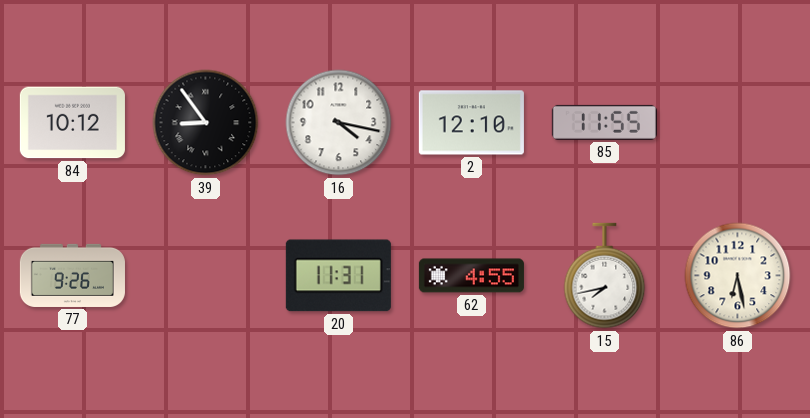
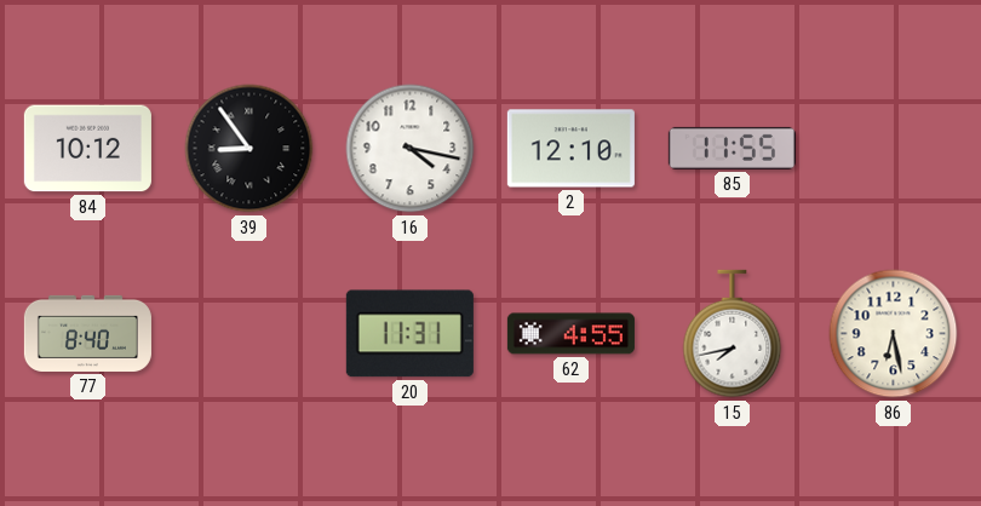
77: 9:26 -> 8:40
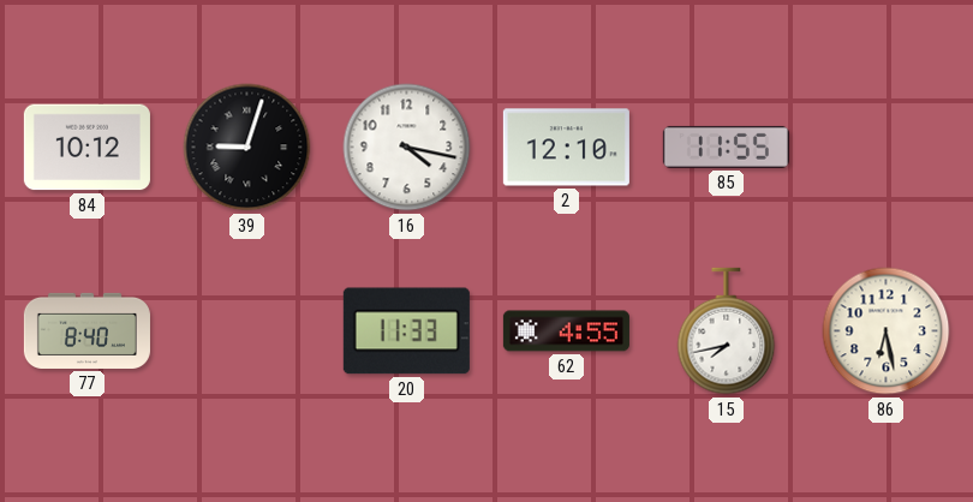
39: 8:54 -> 9:03
20: 11:31 -> 11:33
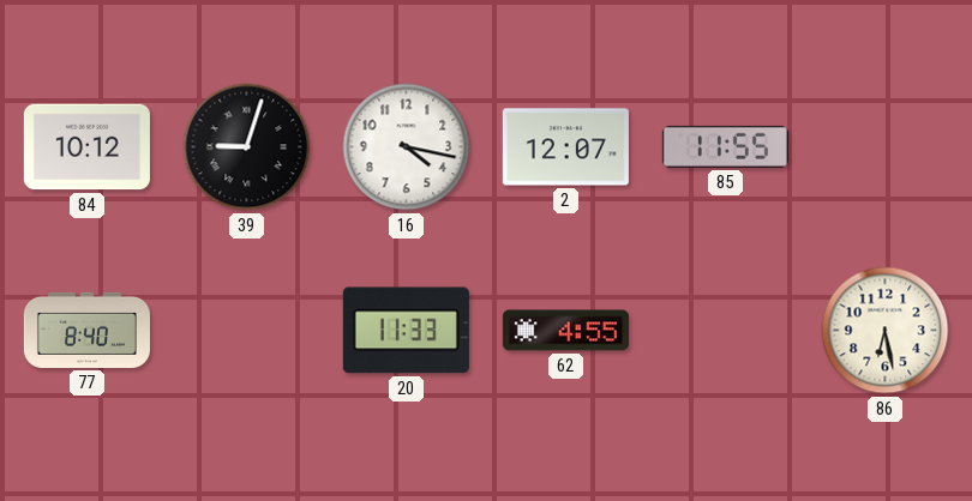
2: 12:10 -> 12:07
15: 7:43 -> none
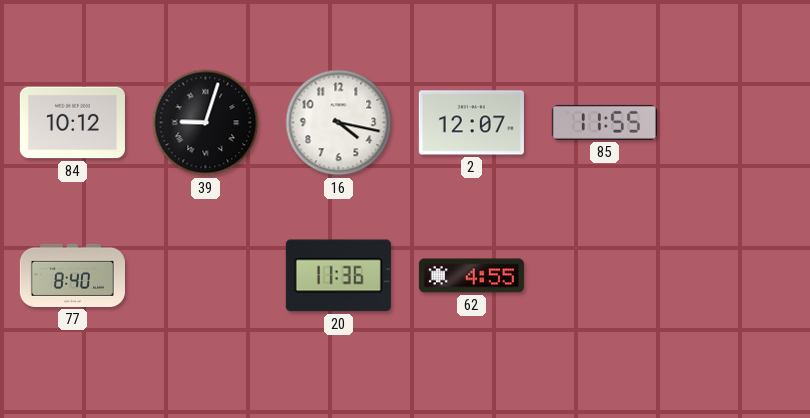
20: 11:33 -> 11:36
86: 6:28 -> none
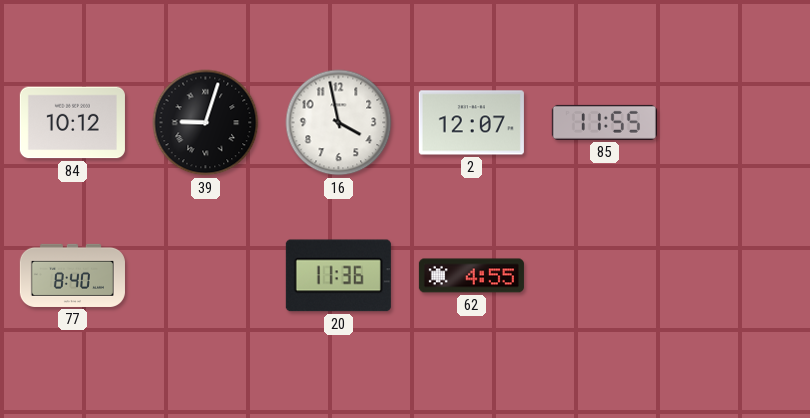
16: 4:17 -> 3:58
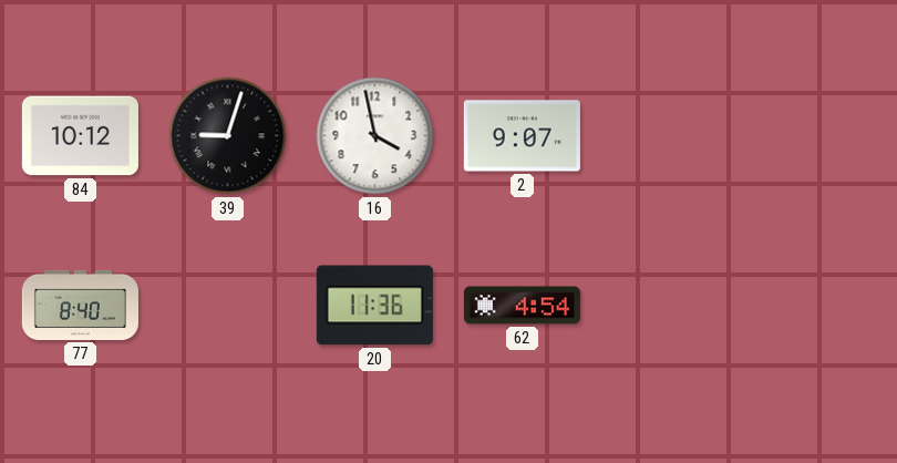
2: 12:07 -> 9:07
85: 11:55 -> none
62: 4:55 -> 4:54
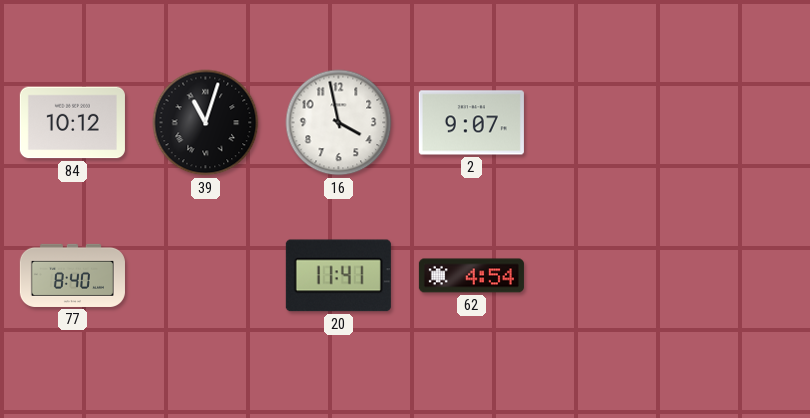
39: 9:03 -> 11:03
20: 11:36 -> 11:41
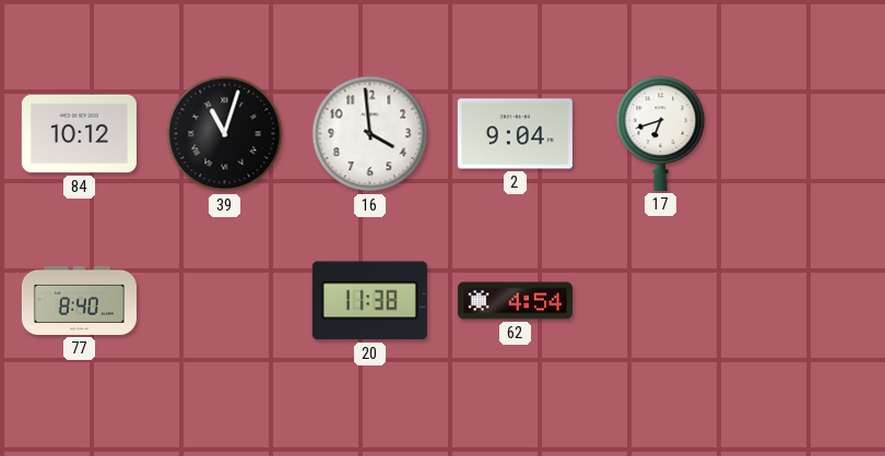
16: 3:58 -> 3:59
2: 9:07 -> 9:04
17: none -> 6:42
20: 11:41 -> 11:38
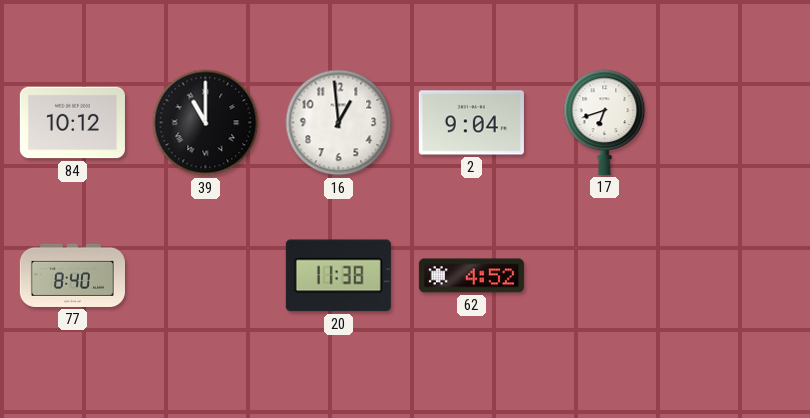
39: 11:03 -> 11:00
16: 3:59 -> 12:59
62: 4:54 -> 4:52
